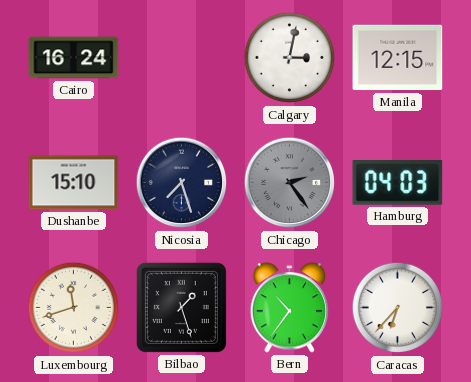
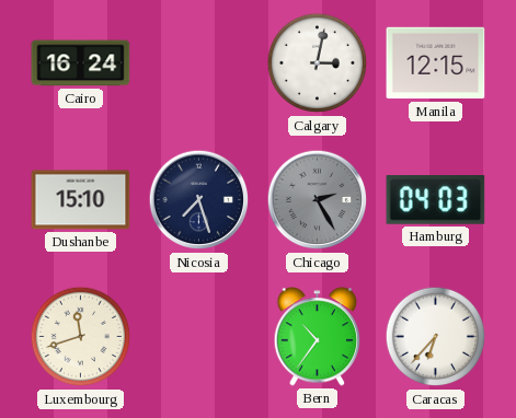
Chicago: 2:24 -> 2:25
Bilbao: 1:27 -> none
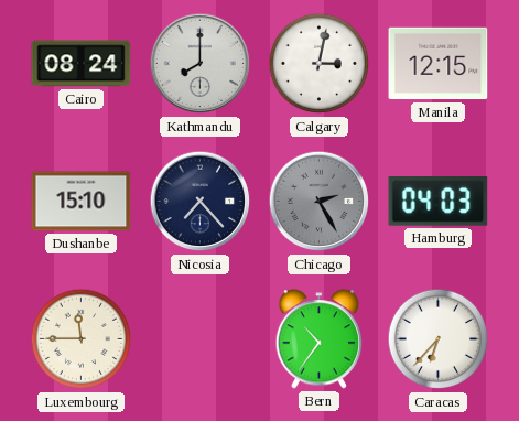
Cairo: 16:24 -> 08:24
Kathmandu: none -> 8:00
Nicosia: 7:27 -> 7:23
Luxembourg: 11:42 -> 11:45
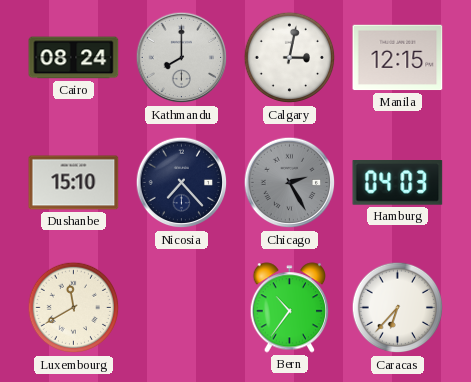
Luxembourg: 11:45 -> 11:40
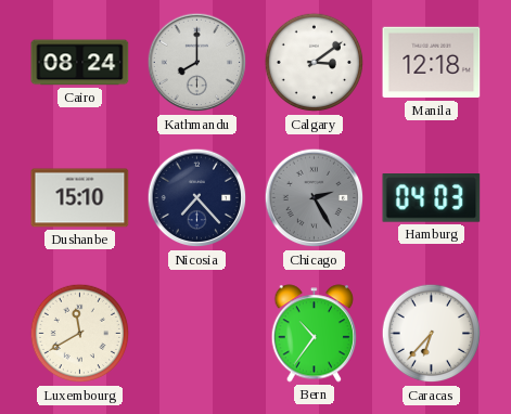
Calgary: 3:02 -> 3:09
Manila: 12:15 -> 12:18
